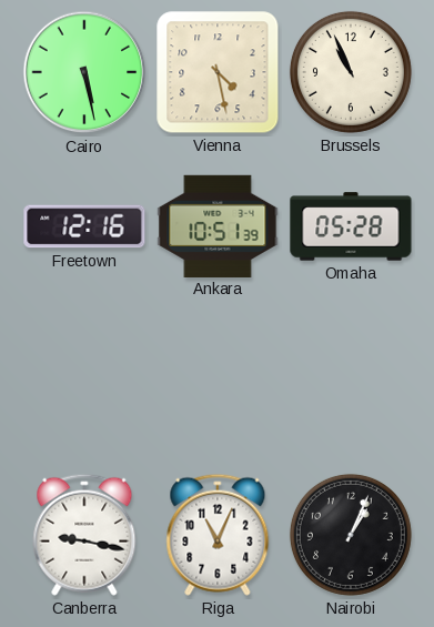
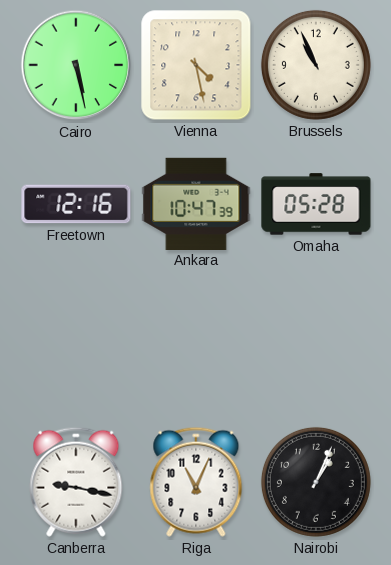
Ankara: 10:51 -> 10:47
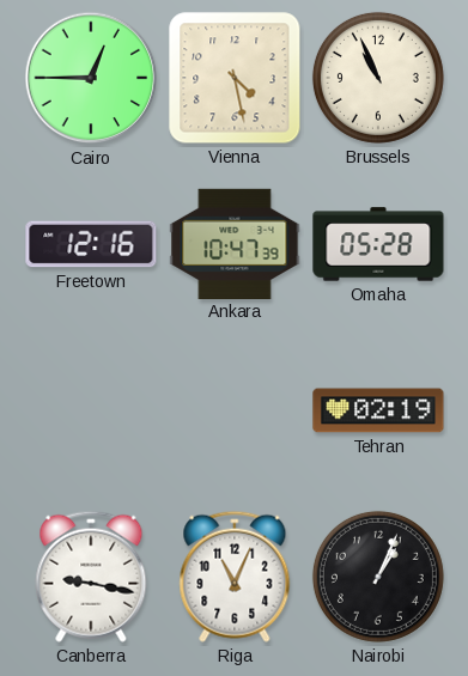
Cairo: 5:28 -> 12:45
Tehran: none -> 02:19
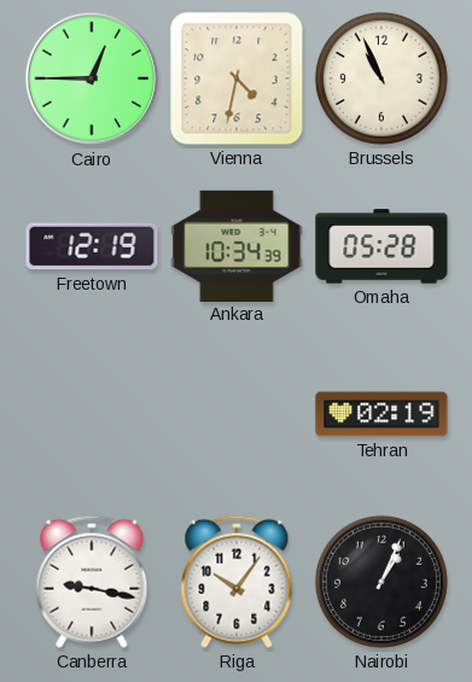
Vienna: 4:28 -> 4:32
Freetown: 12:16 -> 12:19
Ankara: 10:47 -> 10:34
Riga: 11:04 -> 10:06
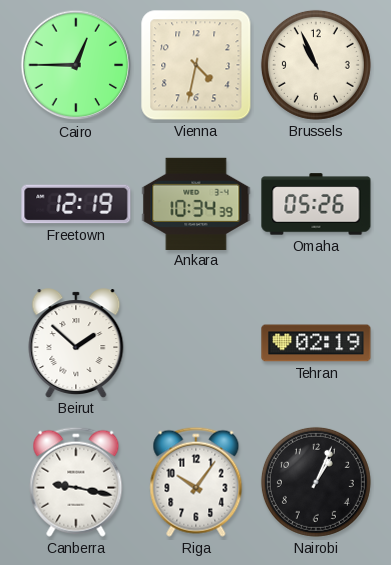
Omaha: 05:28 -> 05:26
Beirut: none -> 1:52
